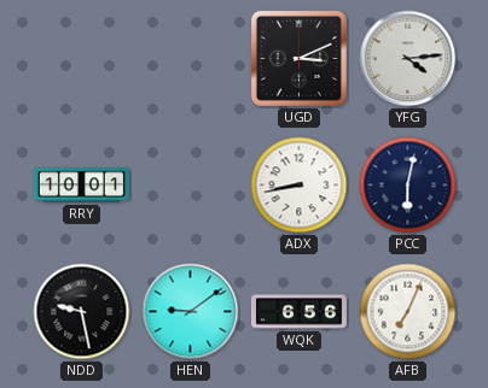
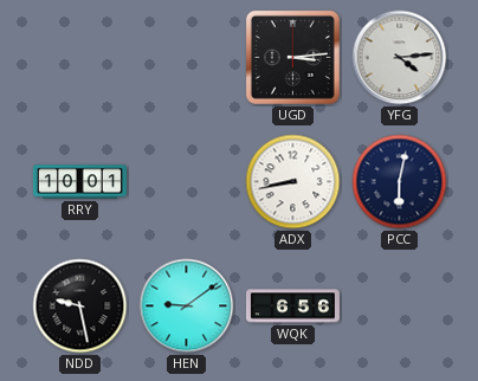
UGD: 3:11 -> 3:14
AFB: 7:04 -> none
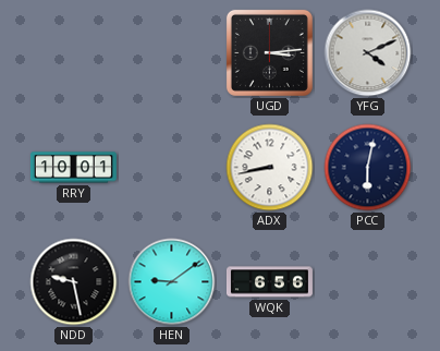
YFG: 4:14 -> 4:11
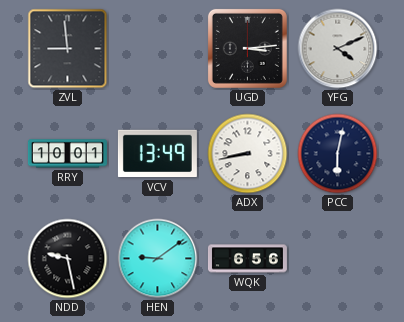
ZVL: none -> 8:59
VCV: none -> 13:49
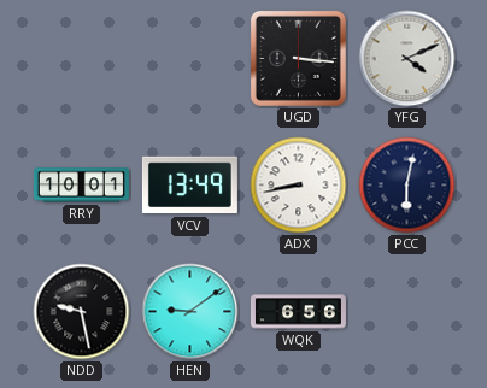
ZVL: 8:59 -> none
UGD: 3:14 -> 3:16
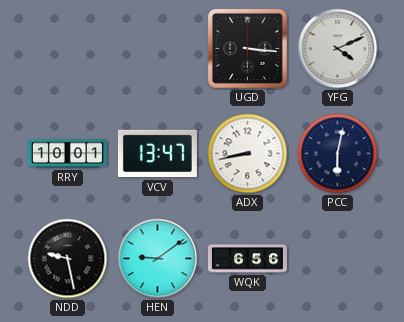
VCV: 13:49 -> 13:47
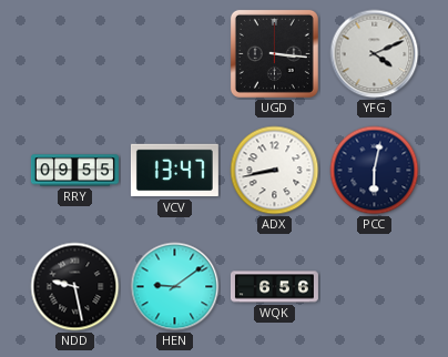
RRY: 10:01 -> 09:55
